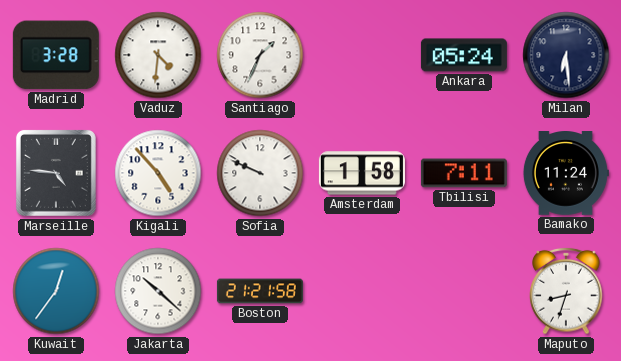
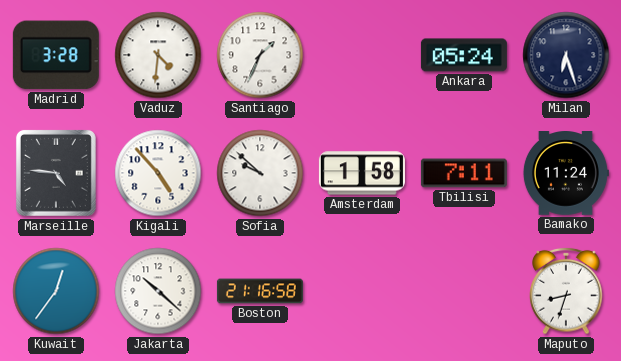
Milan: 6:29 -> 6:27
Sofia: 9:49 -> 9:52
Boston: 21:21 -> 21:16
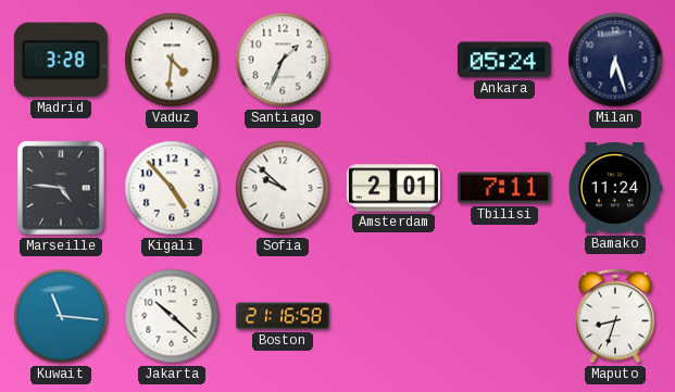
Amsterdam: 1:58 -> 2:01
Kuwait: 12:36 -> 11:16
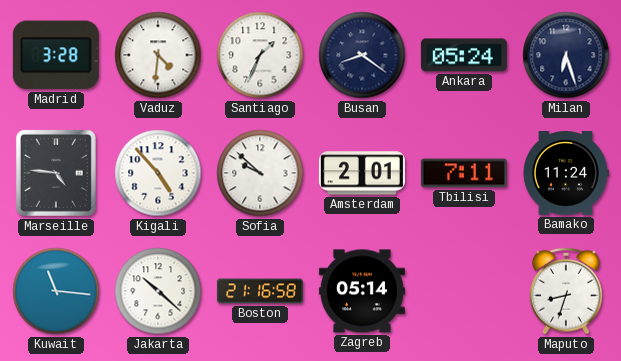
Busan: none -> 8:21
Zagreb: none -> 05:14
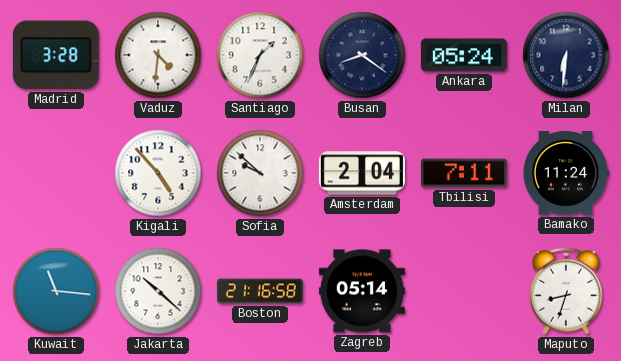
Milan: 6:27 -> 6:31
Marseille: 4:46 -> none
Amsterdam: 2:01 -> 2:04
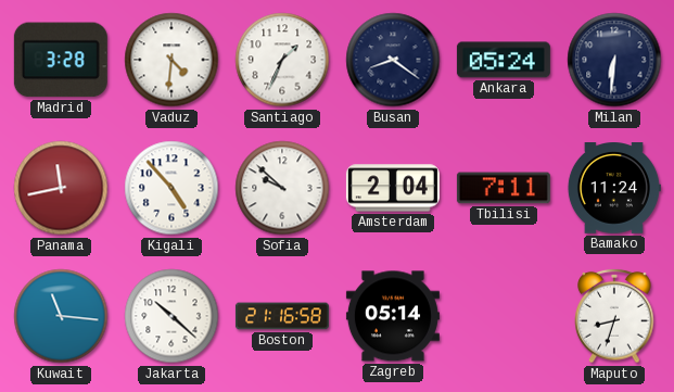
Panama: none -> 11:43
